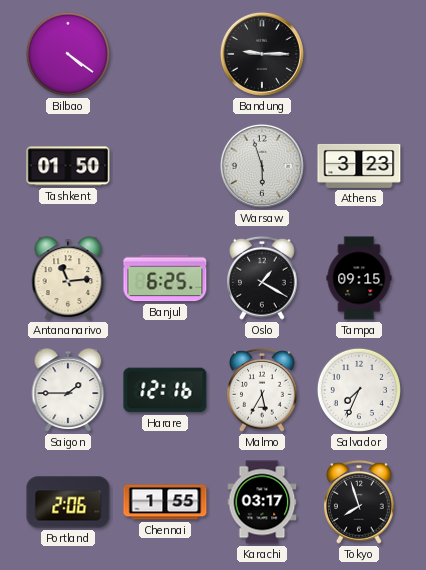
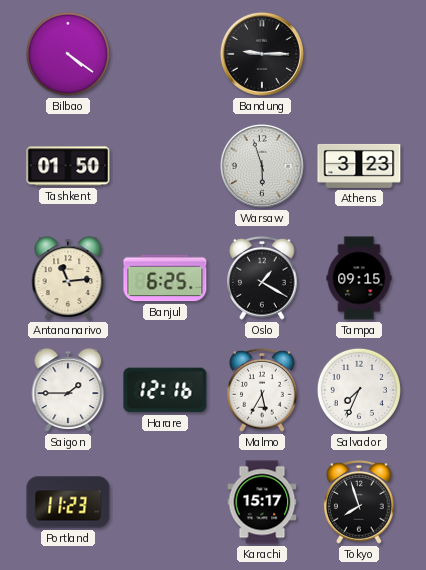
Portland: 2:06 -> 11:23
Chennai: 1:55 -> none
Karachi: 03:17 -> 15:17
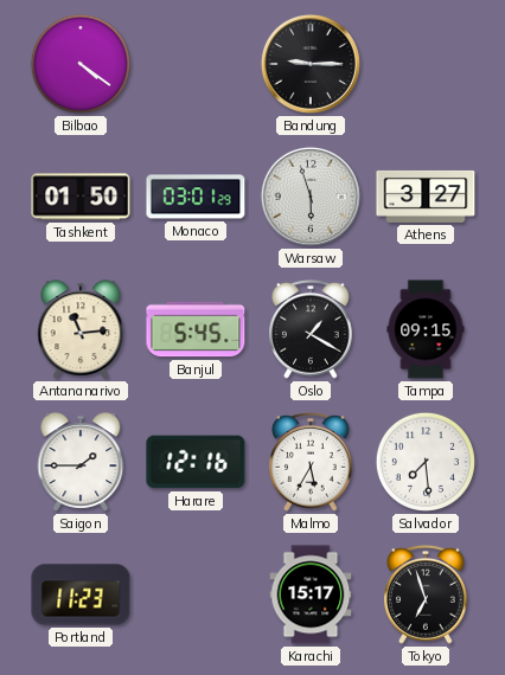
Monaco: none -> 03:01
Athens: 3:23 -> 3:27
Banjul: 6:25 -> 5:45
Salvador: 7:34 -> 7:29
Tokyo: 7:57 -> 6:57
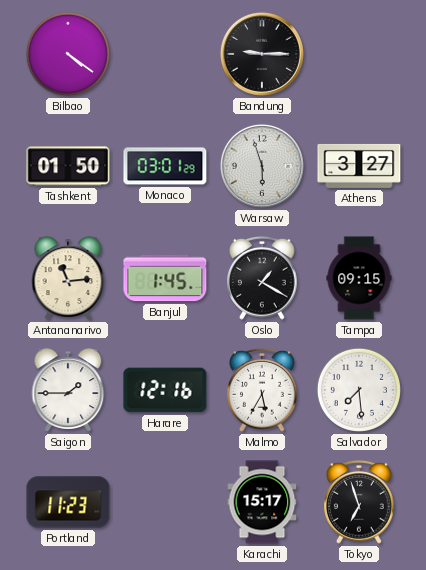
Banjul: 5:45 -> 1:45
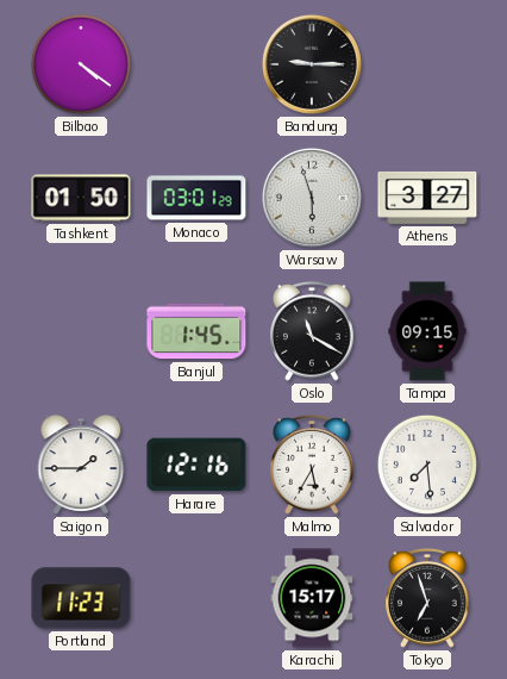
Antananarivo: 11:14 -> none
Oslo: 1:20 -> 11:20
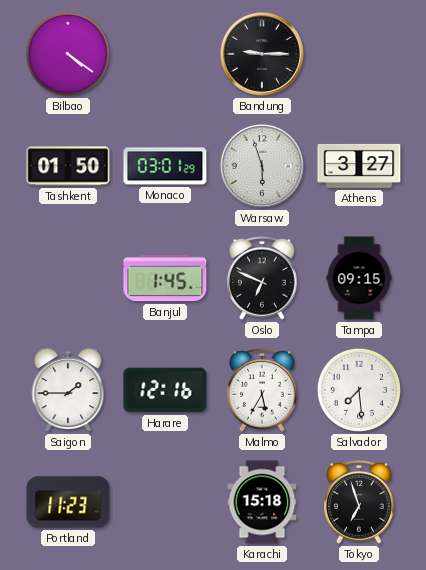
Oslo: 11:20 -> 6:49
Karachi: 15:17 -> 15:18
